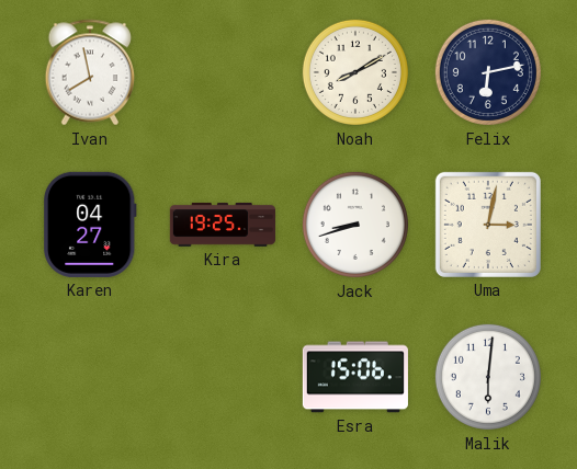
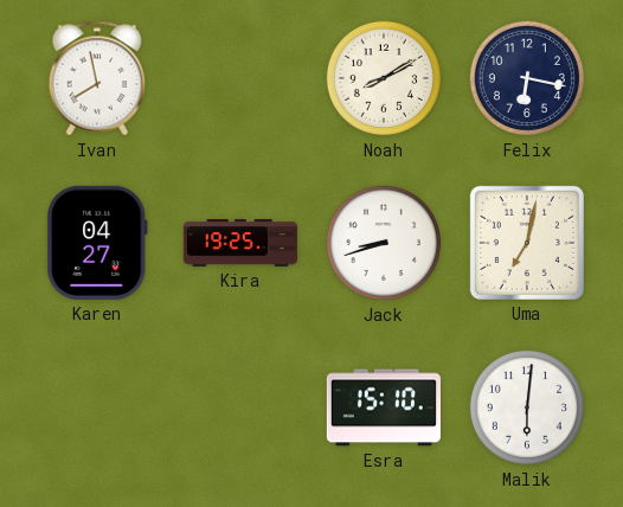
Felix: 6:13 -> 6:17
Uma: 3:02 -> 7:02
Esra: 15:06 -> 15:10
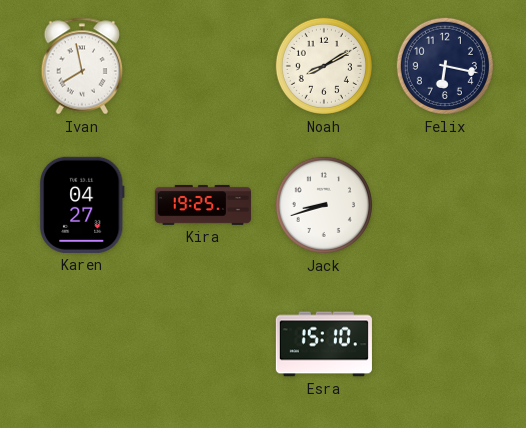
Uma: 7:02 -> none
Malik: 6:01 -> none
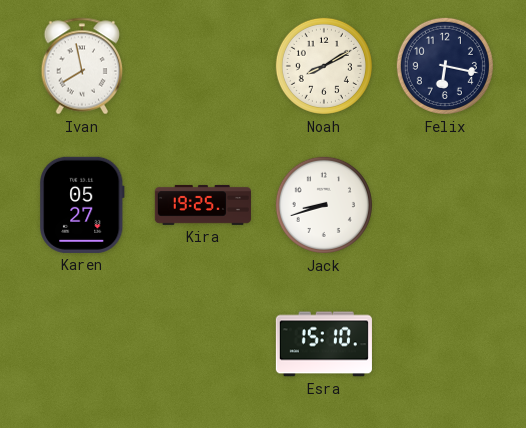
Karen: 04:27 -> 05:27
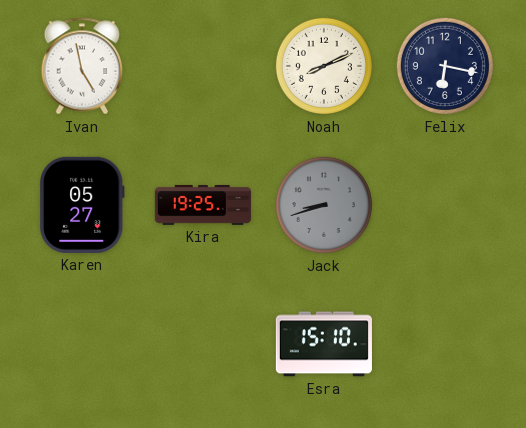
Ivan: 7:58 -> 4:58
Noah: 8:10 -> 8:11
Jack dial: white -> grey
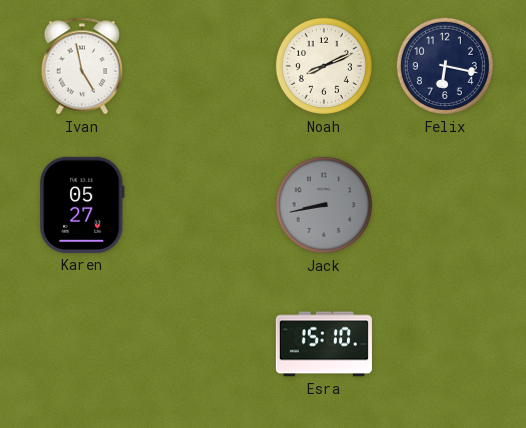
Kira: 19:25 -> none
Jack: 8:42 -> 8:43
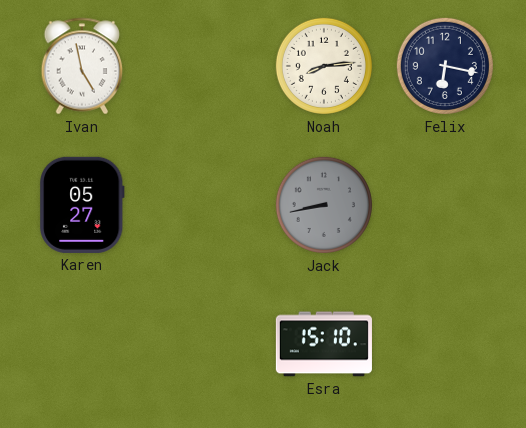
Noah: 8:11 -> 8:14
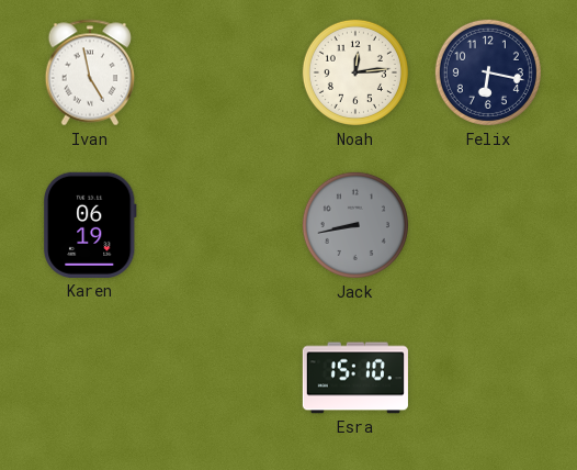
Noah: 8:14 -> 12:14
Karen: 05:27 -> 06:19
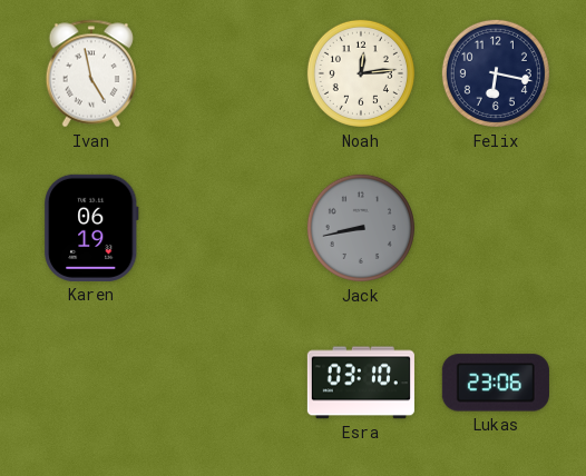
Esra: 15:10 -> 03:10
Lukas: none -> 23:06
